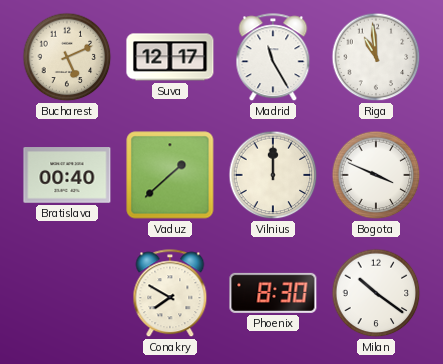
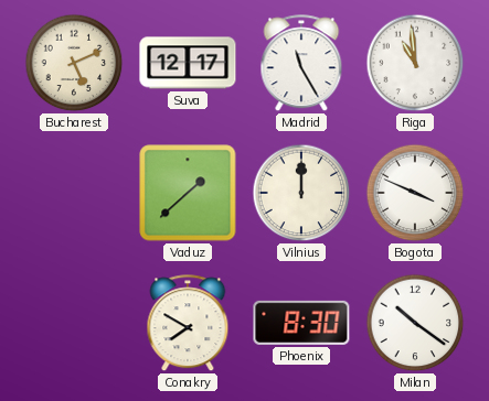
Bratislava: 00:40 -> none
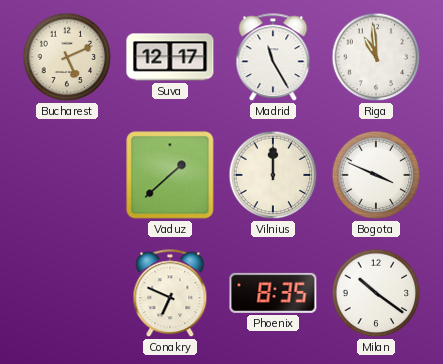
Conakry: 7:50 -> 6:49
Phoenix: 8:30 -> 8:35
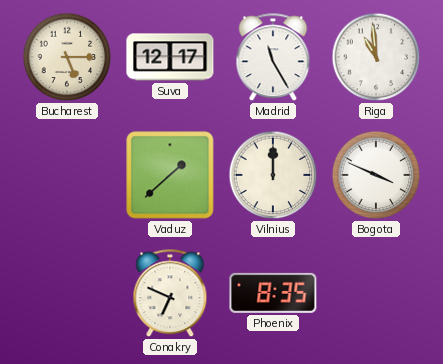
Bucharest: 5:11 -> 5:15
Milan: 10:21 -> none
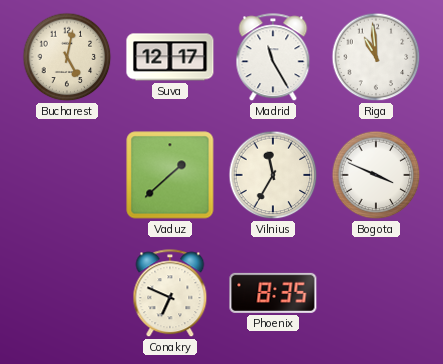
Bucharest: 5:15 -> 5:02
Vilnius: 12:00 -> 11:35
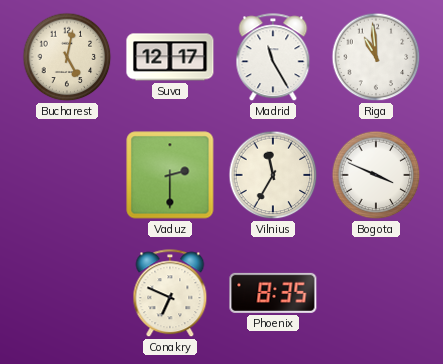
Vaduz: 1:38 -> 2:30
